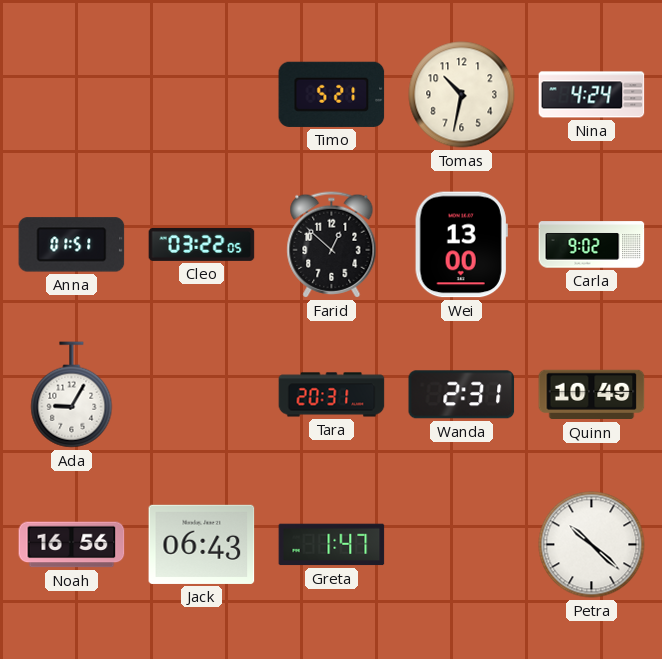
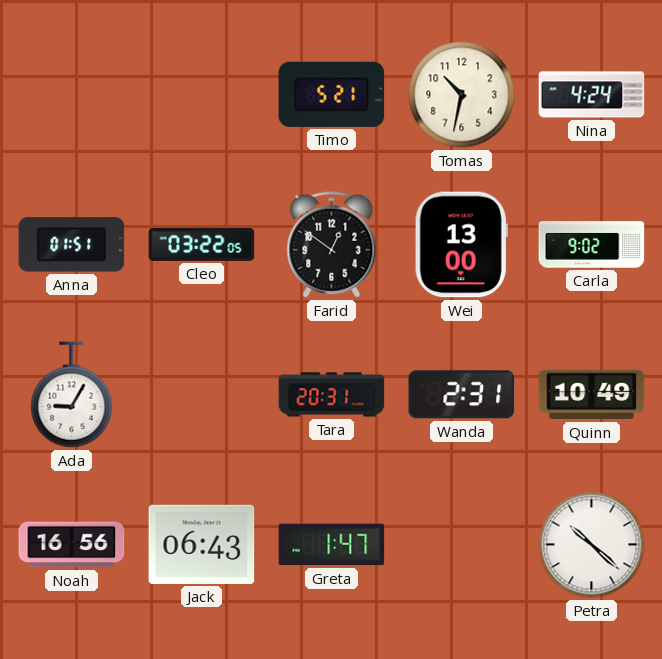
Farid: 12:52 -> 12:51
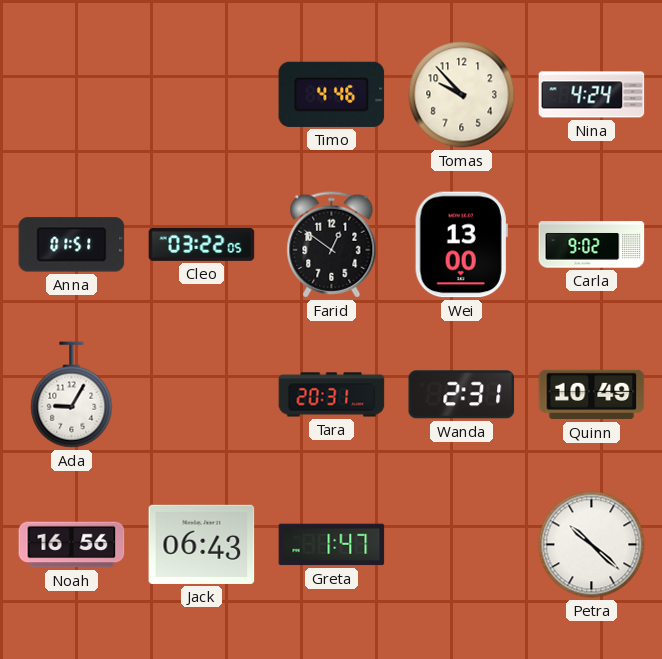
Timo: 5:21 -> 4:46
Tomas: 10:32 -> 9:53
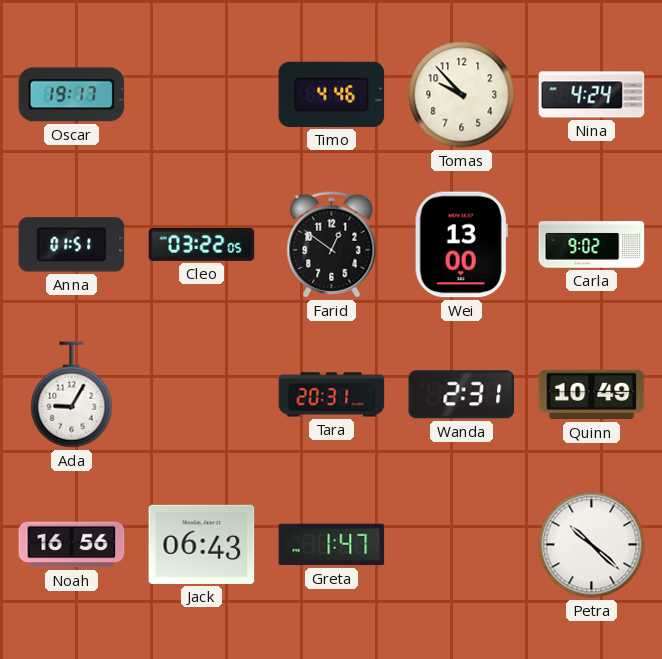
Oscar: none -> 19:17
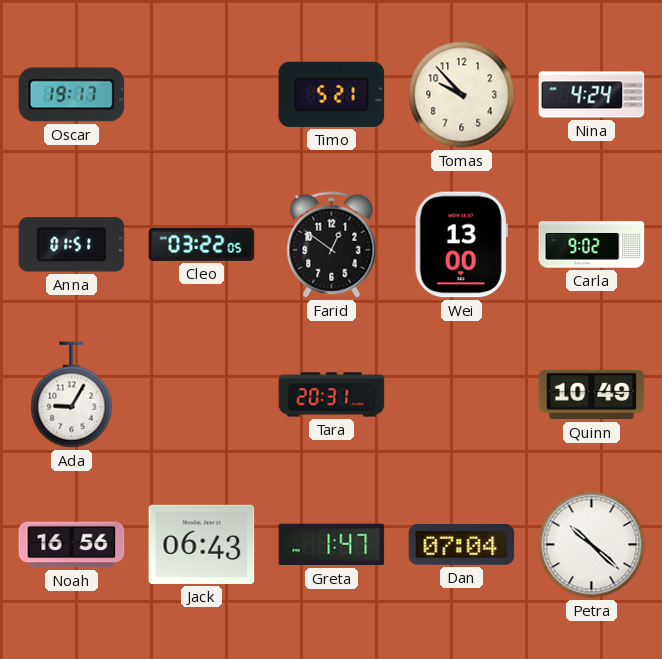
Timo: 4:46 -> 5:21
Wanda: 2:31 -> none
Dan: none -> 07:04
